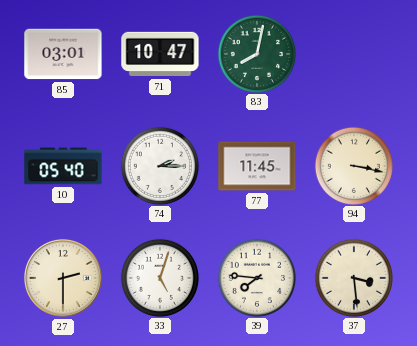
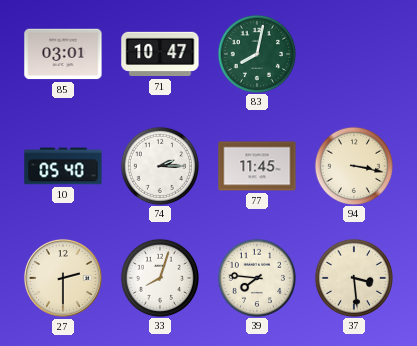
33: 5:03 -> 8:03
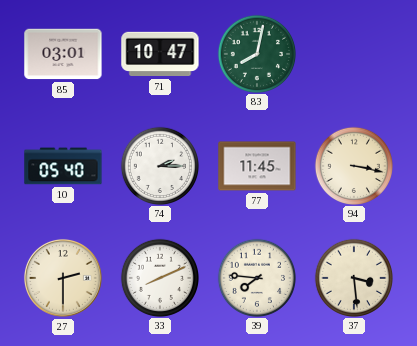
33: 8:03 -> 8:11
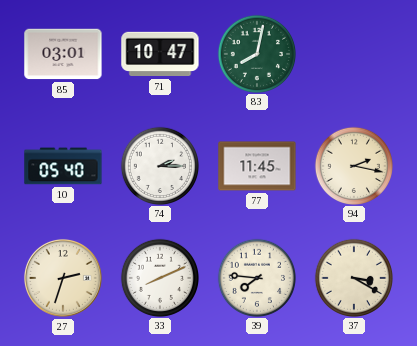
94: 3:17 -> 2:17
27: 2:30 -> 2:33
37: 3:29 -> 3:20
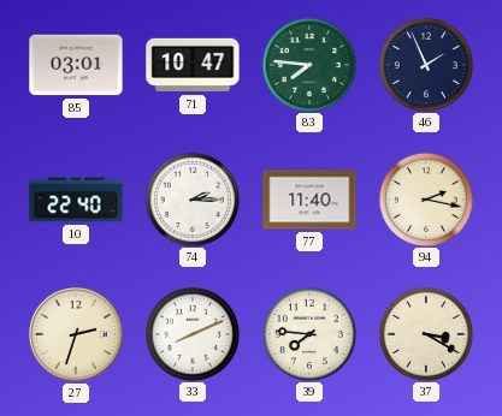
83: 8:02 -> 7:46
46: none -> 1:56
10: 05:40 -> 22:40
77: 11:45 -> 11:40
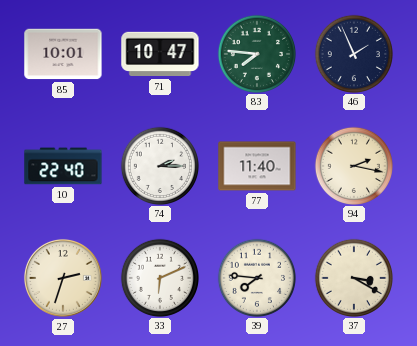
85: 03:01 -> 10:01
33: 8:11 -> 6:11
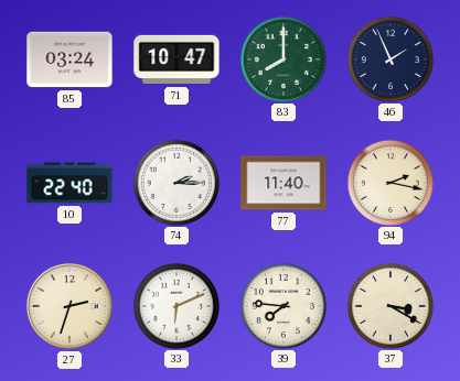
85: 10:01 -> 03:24
83: 7:46 -> 8:00
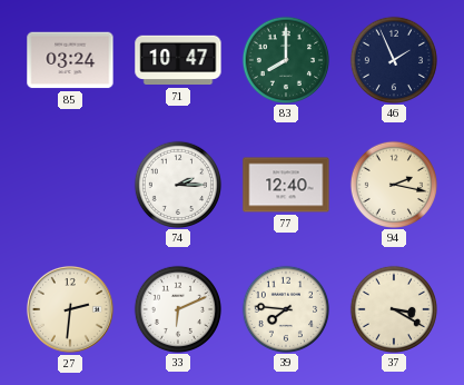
10: 22:40 -> none
77: 11:40 -> 12:40
27: 2:33 -> 2:31
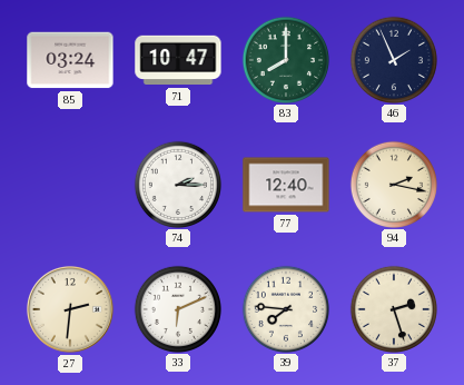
37: 3:20 -> 2:27
